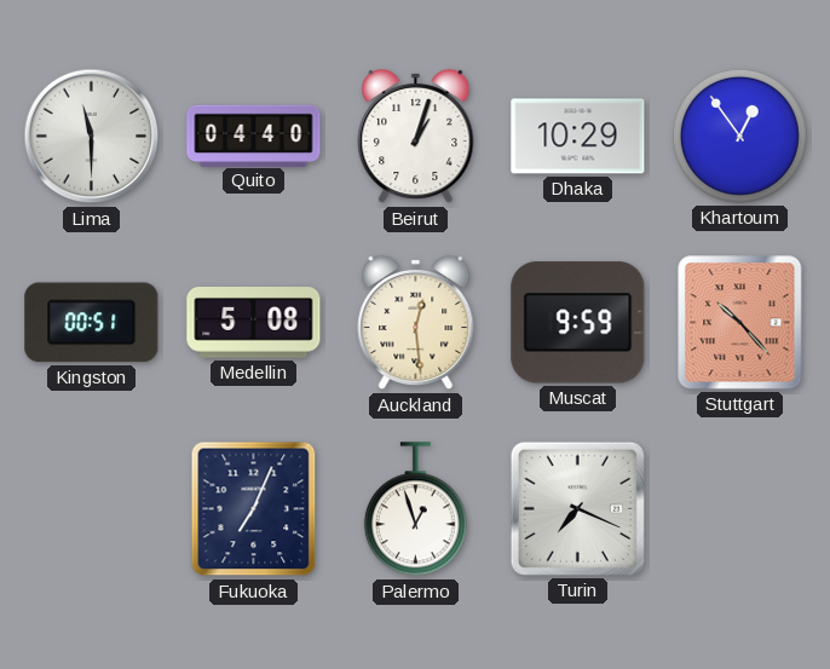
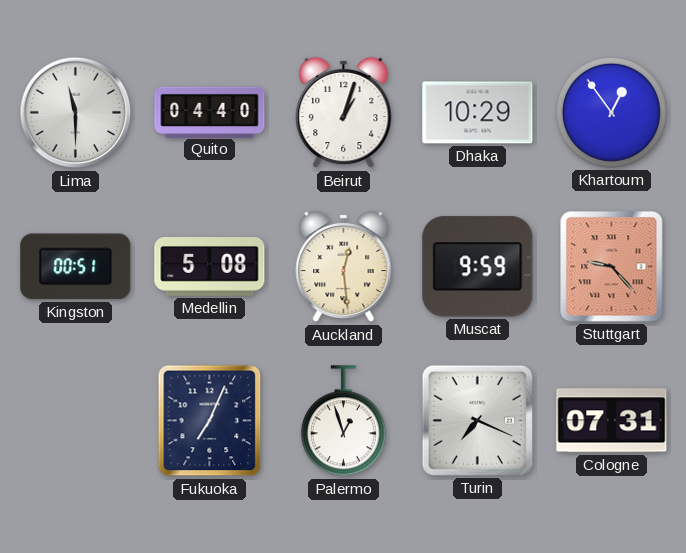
Stuttgart: 10:23 -> 9:23
Cologne: none -> 07:31
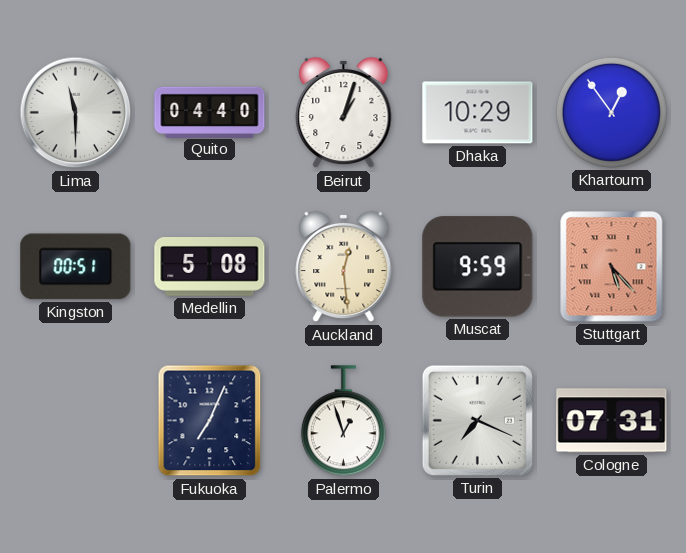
Stuttgart: 9:23 -> 5:23
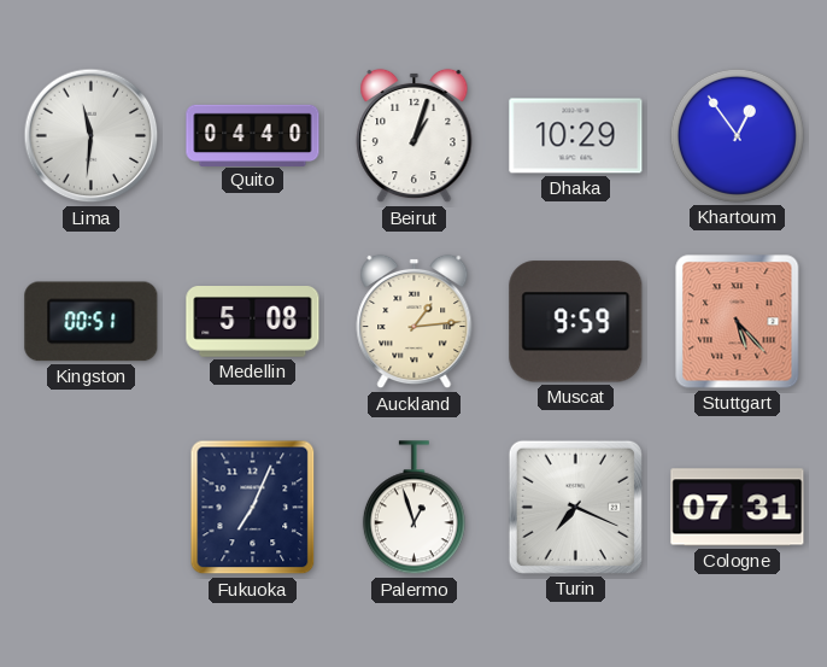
Lima: 11:30 -> 11:31
Auckland: 12:29 -> 1:14
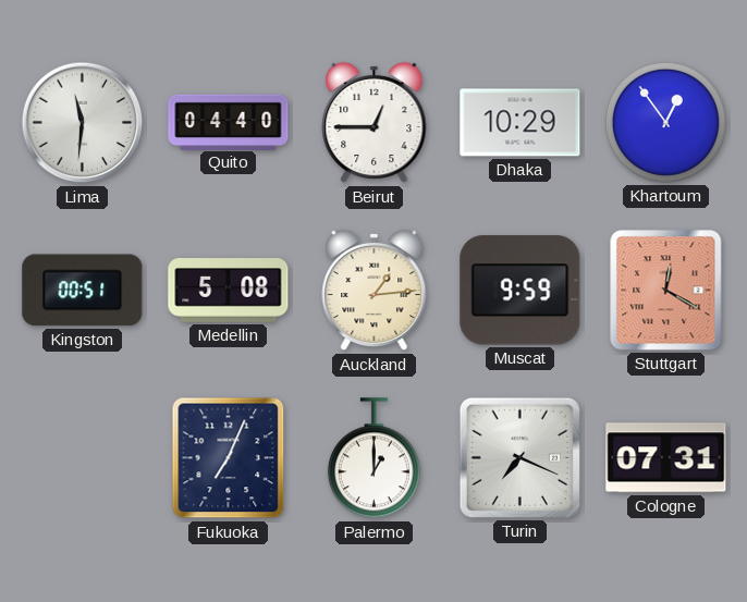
Beirut: 1:03 -> 12:45
Stuttgart: 5:23 -> 12:20
Palermo: 12:57 -> 1:00
